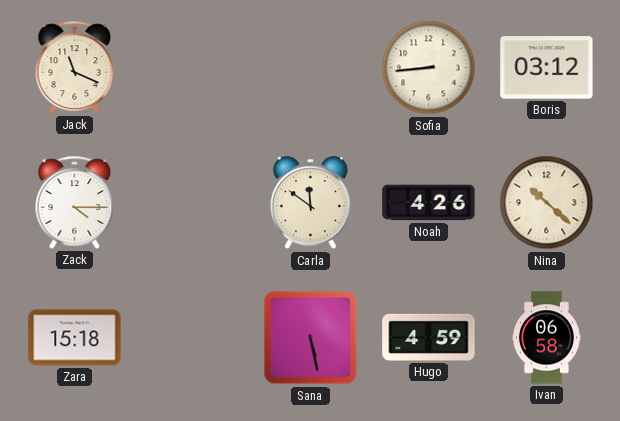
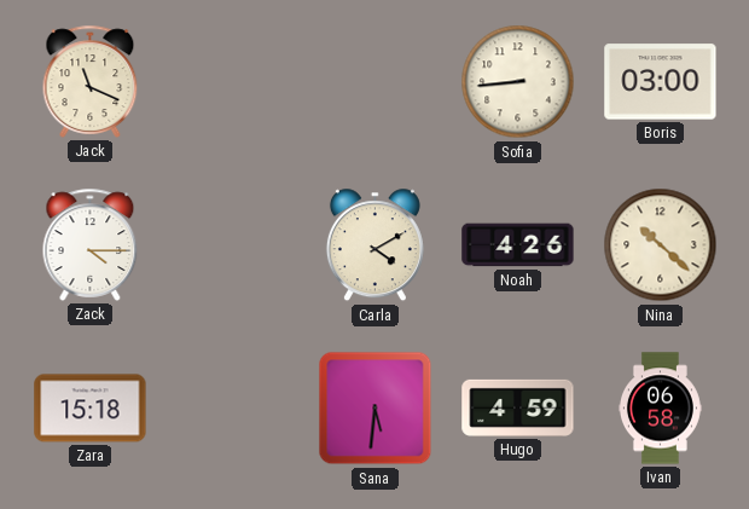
Boris: 03:12 -> 03:00
Carla: 11:51 -> 4:10
Sana: 5:28 -> 5:31
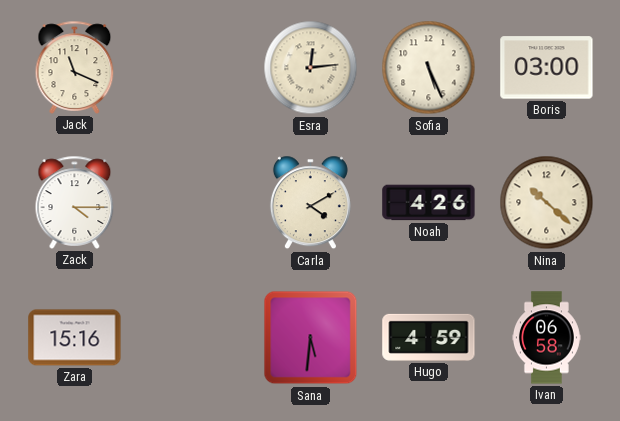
Esra: none -> 12:14
Sofia: 8:44 -> 5:26
Zara: 15:18 -> 15:16
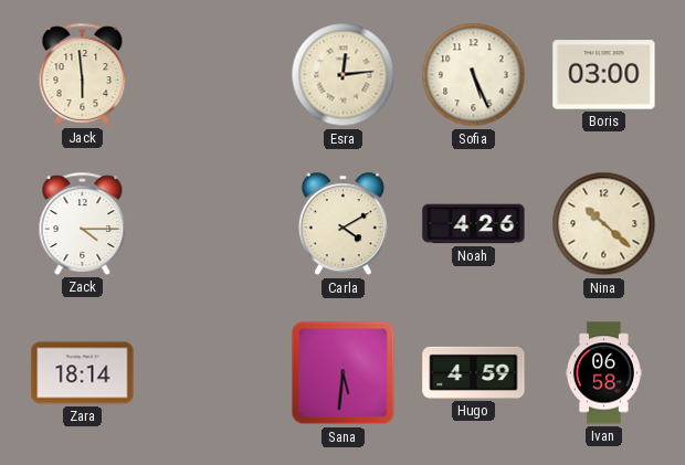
Jack: 11:19 -> 5:59
Zara: 15:16 -> 18:14
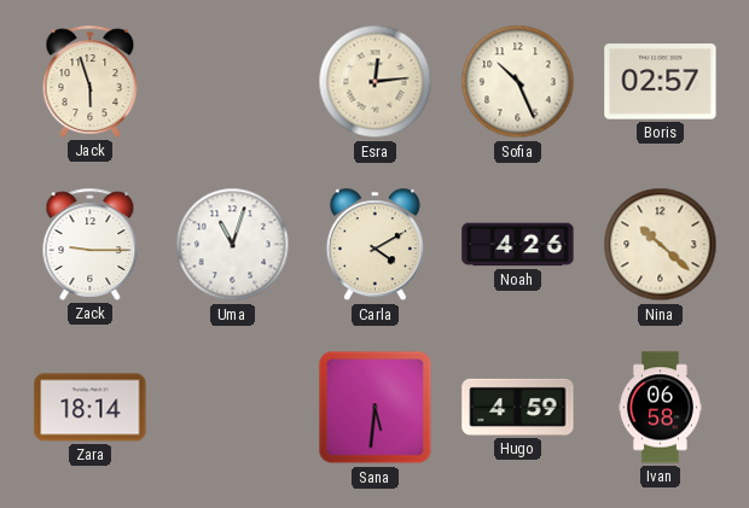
Jack: 5:59 -> 5:57
Sofia: 5:26 -> 10:26
Boris: 03:00 -> 02:57
Zack: 4:15 -> 9:15
Uma: none -> 11:03
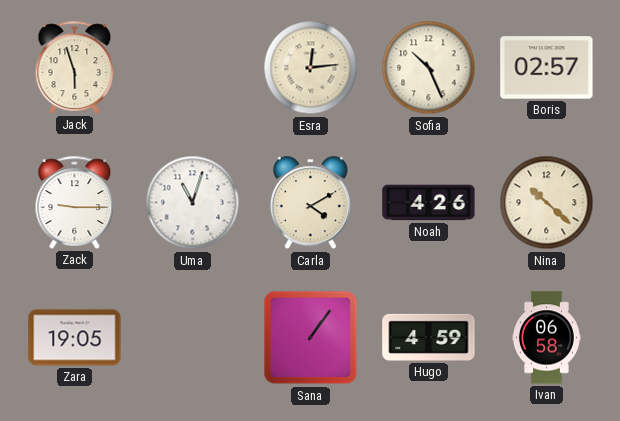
Zara: 18:14 -> 19:05
Sana: 5:31 -> 1:06
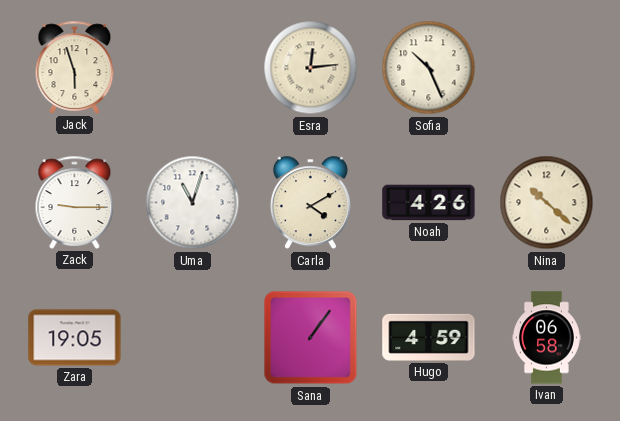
Boris: 02:57 -> none
